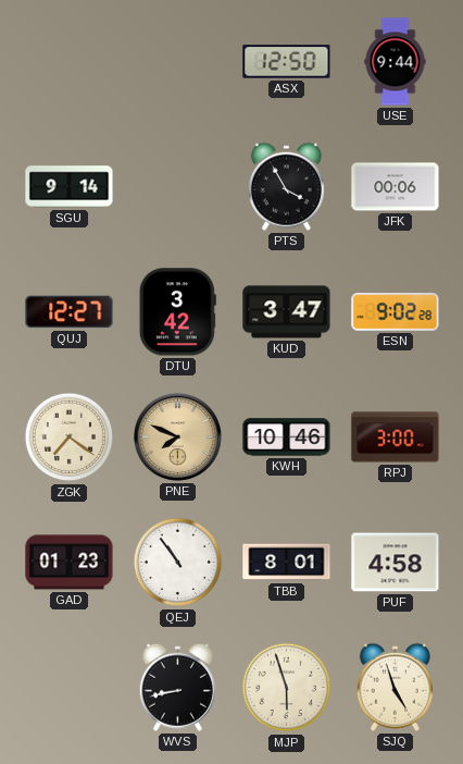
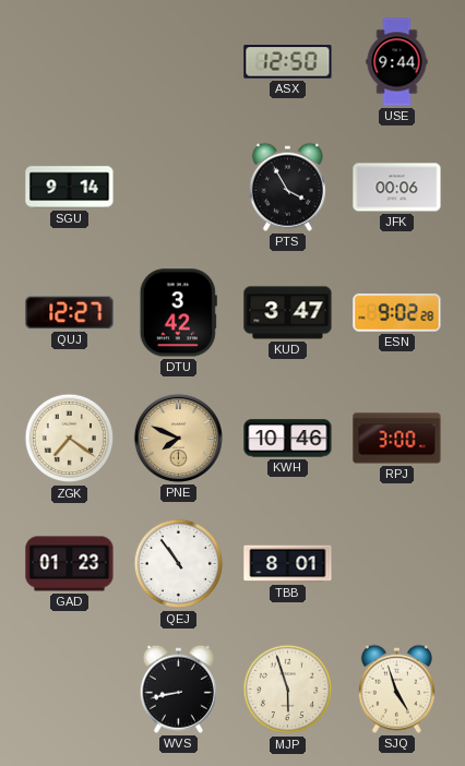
PUF: 4:58 -> none
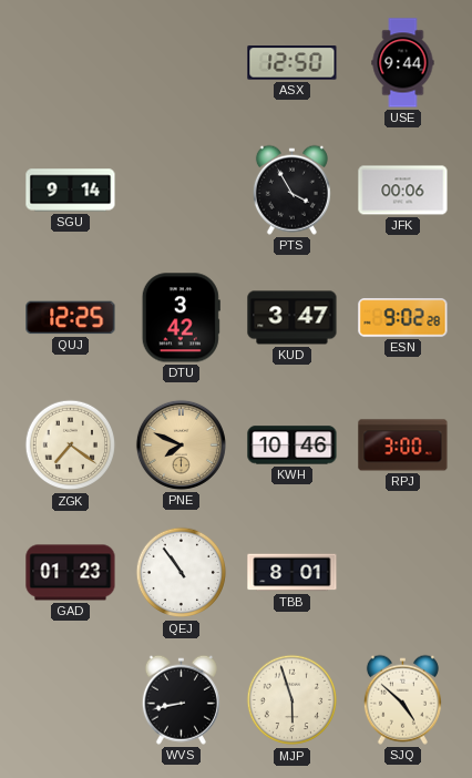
QUJ: 12:27 -> 12:25
SJQ: 4:57 -> 4:52
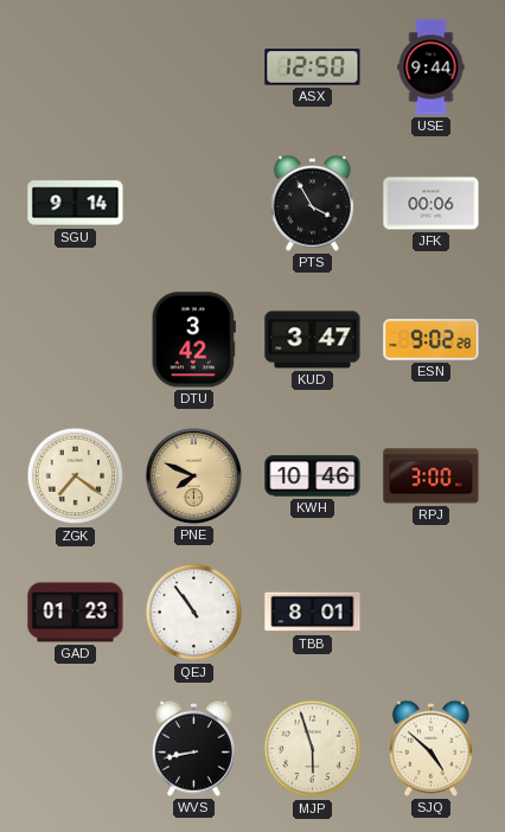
QUJ: 12:25 -> none
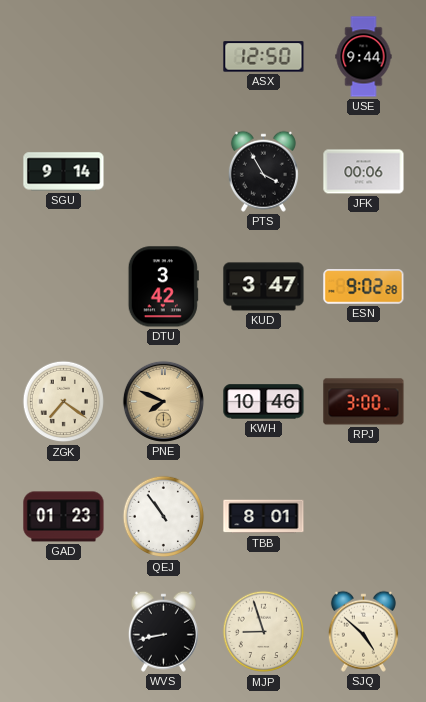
MJP: 5:57 -> 8:57
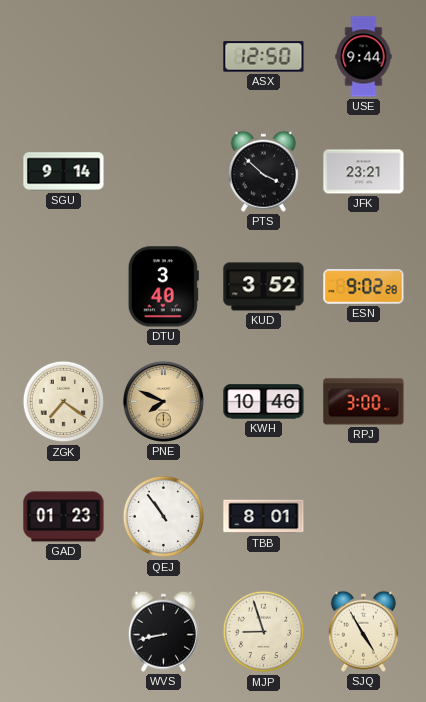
PTS: 3:55 -> 3:52
JFK: 00:06 -> 23:21
DTU: 3:42 -> 3:40
KUD: 3:47 -> 3:52
SJQ: 4:52 -> 4:55
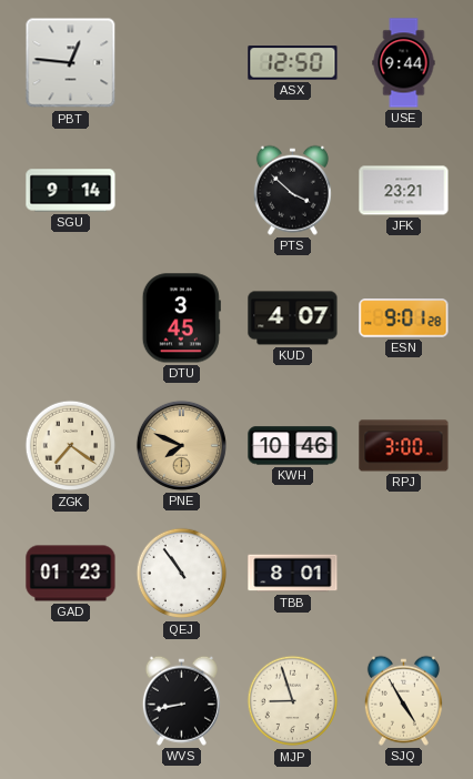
PBT: none -> 12:46
DTU: 3:40 -> 3:45
KUD: 3:52 -> 4:07
ESN: 9:02 -> 9:01
